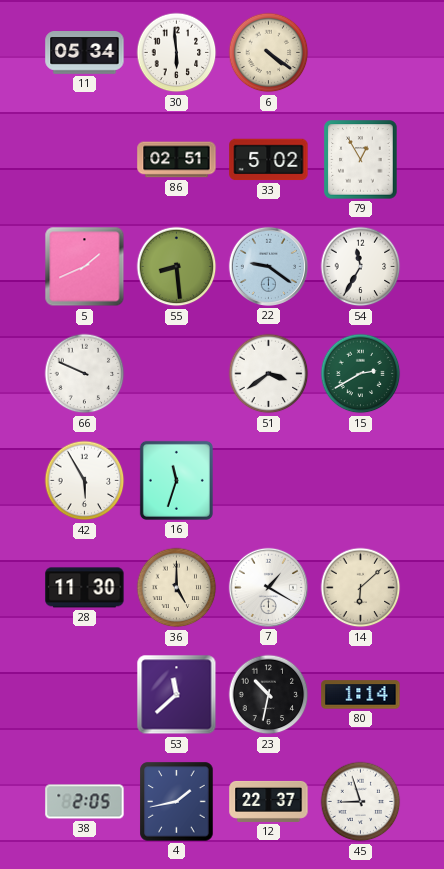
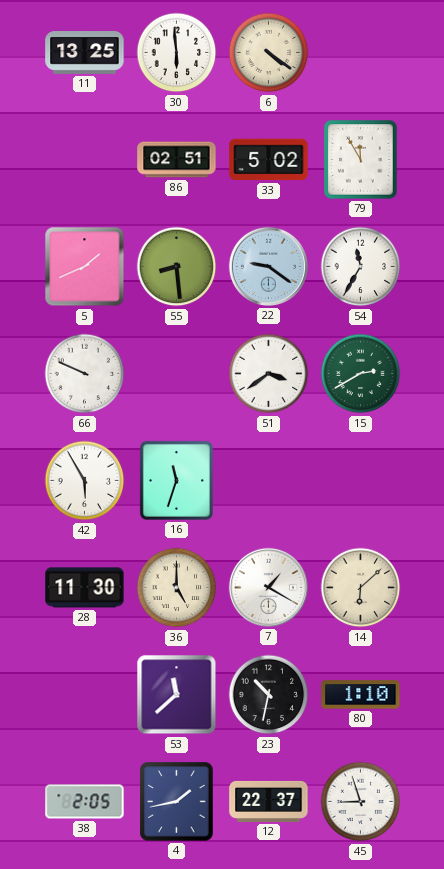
11: 05:34 -> 13:25
79: 12:55 -> 11:55
80: 1:14 -> 1:10
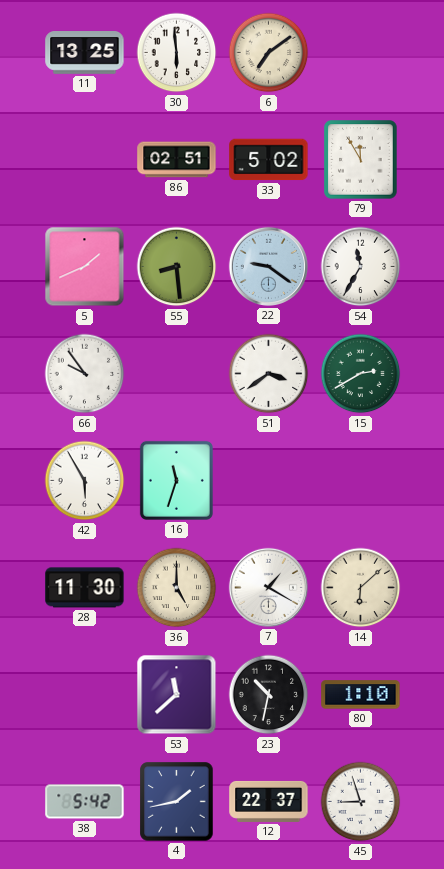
6: 4:21 -> 7:09
66: 9:49 -> 9:54
38: 2:05 -> 5:42
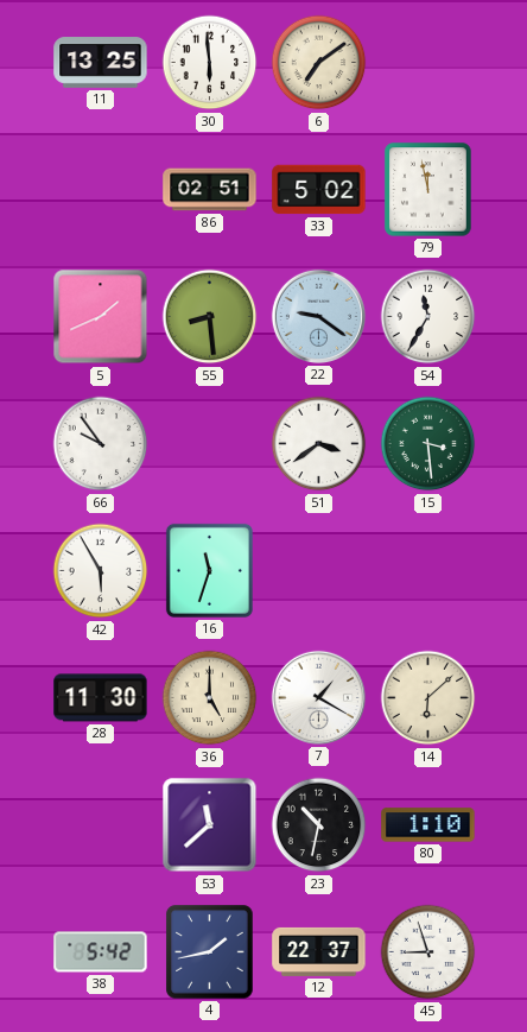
79: 11:55 -> 11:58
15: 2:40 -> 3:29
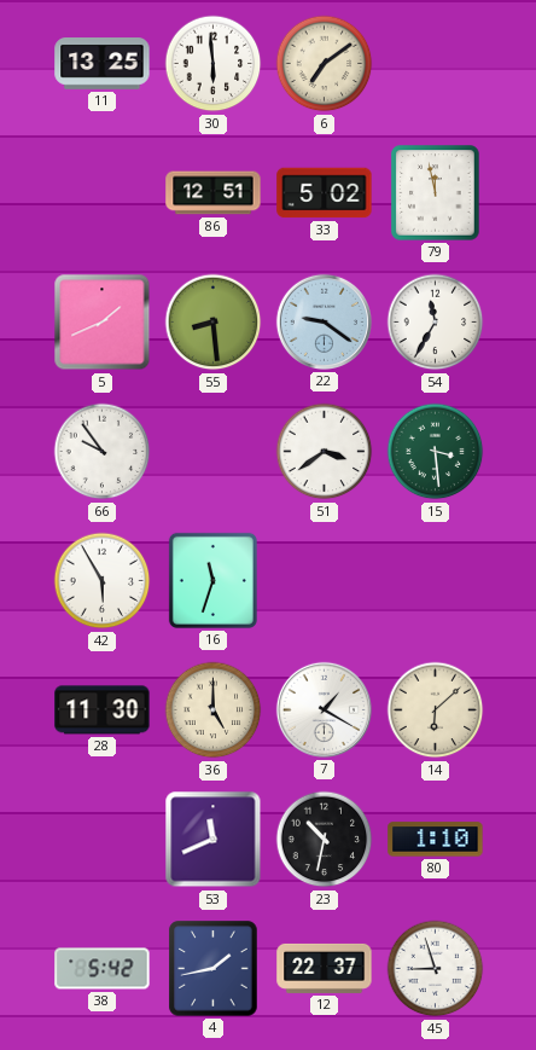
86: 02:51 -> 12:51
53: 11:38 -> 11:41
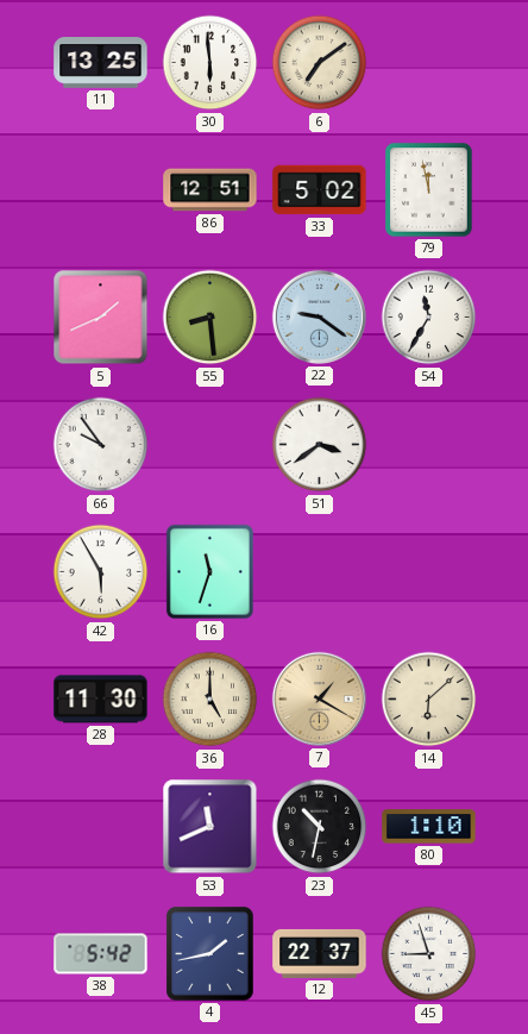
15: 3:29 -> none
7 dial: white -> champagne
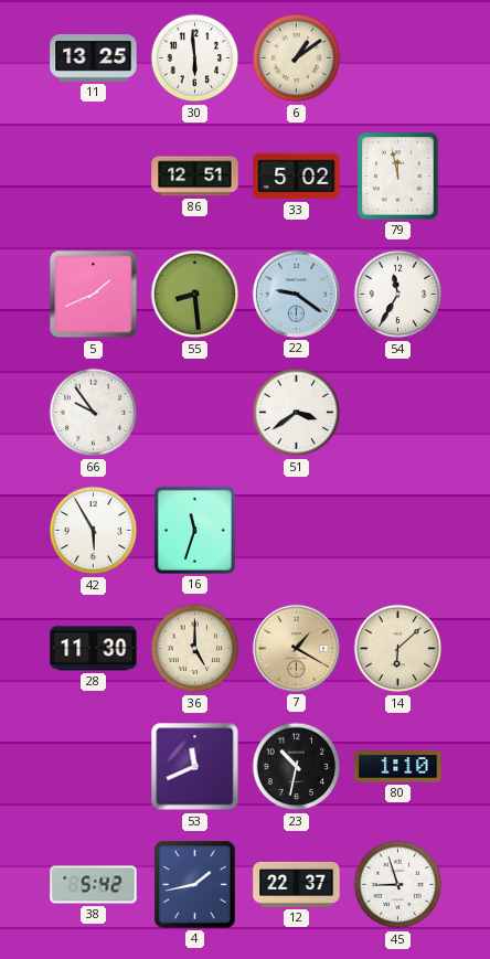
6: 7:09 -> 1:09
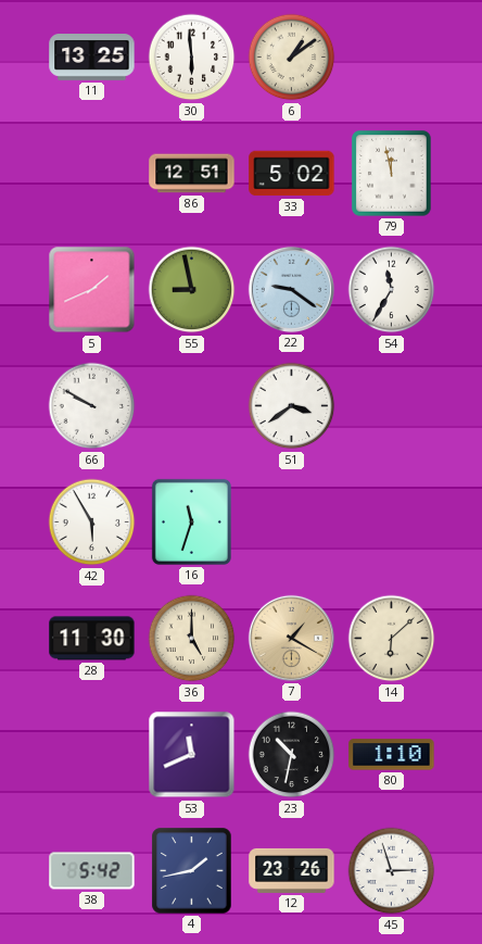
55: 8:29 -> 8:58
66: 9:54 -> 9:50
12: 22:37 -> 23:26
45: 8:57 -> 2:57
